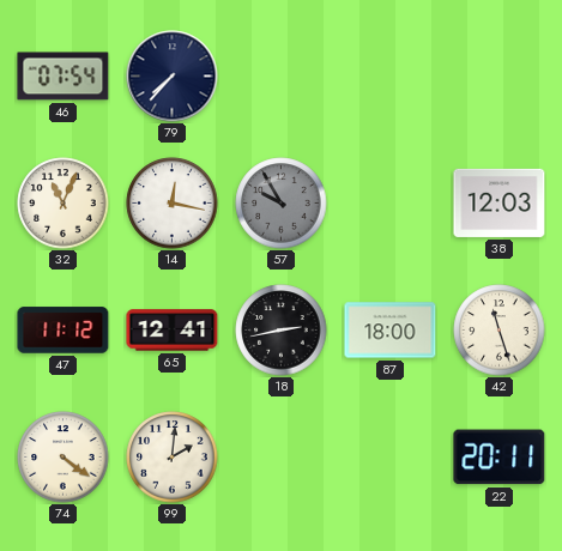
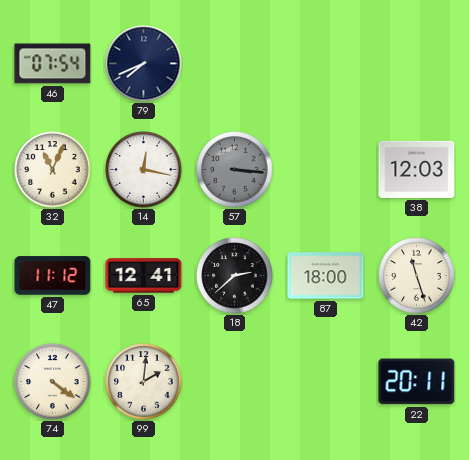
79: 7:37 -> 7:41
57: 9:55 -> 3:16
18: 2:43 -> 2:38
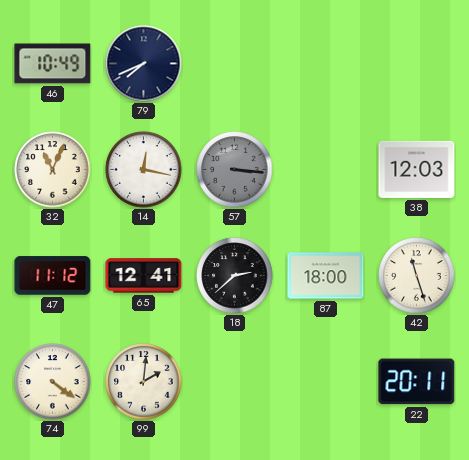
46: 07:54 -> 10:49
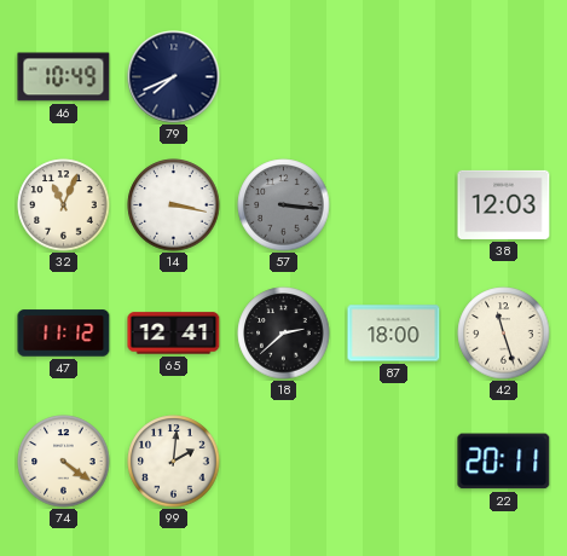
14: 12:17 -> 3:17
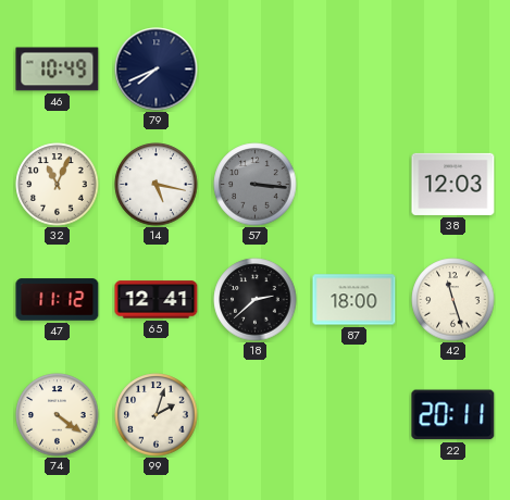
14: 3:17 -> 5:17
99: 2:01 -> 2:03
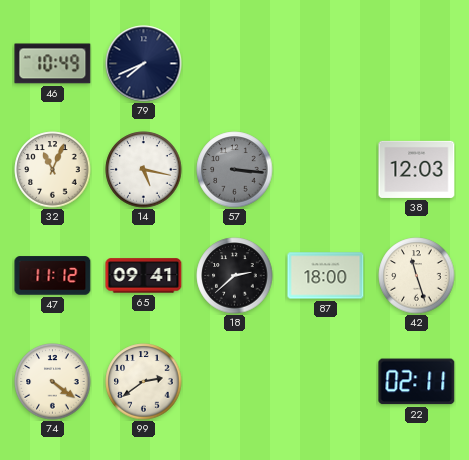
65: 12:41 -> 09:41
99: 2:03 -> 2:39
22: 20:11 -> 02:11
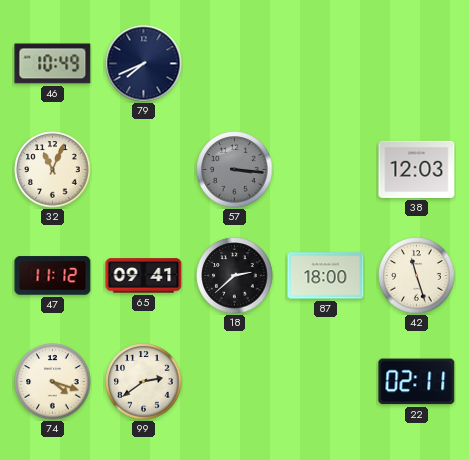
14: 5:17 -> none
74: 4:21 -> 4:18
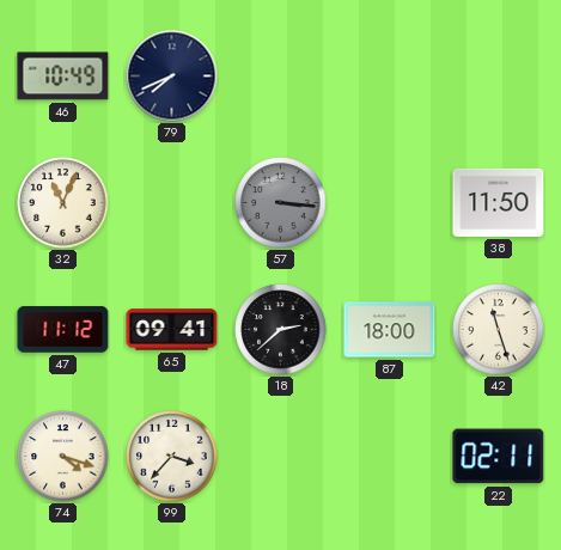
38: 12:03 -> 11:50
99: 2:39 -> 3:37
